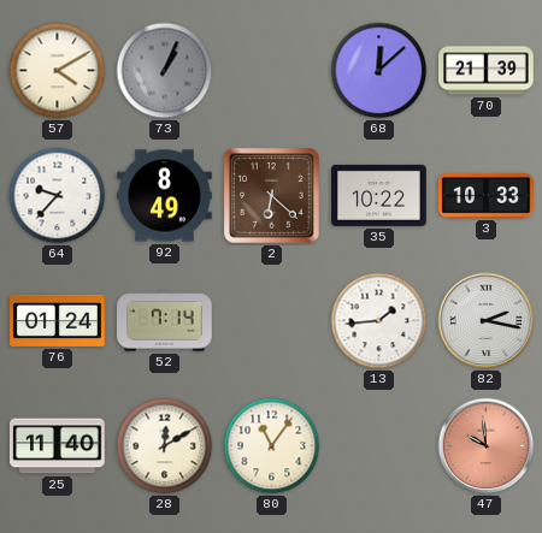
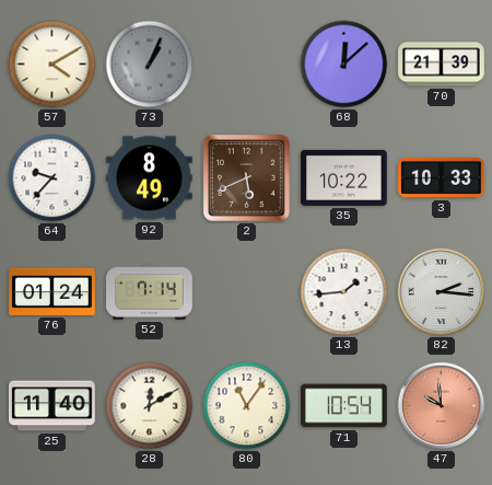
2: 6:22 -> 5:41
82: 2:17 -> 2:16
71: none -> 10:54
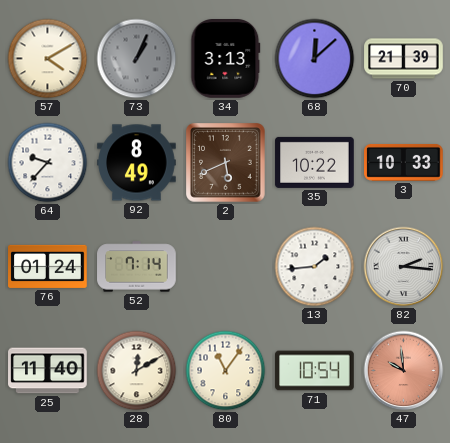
34: none -> 3:13
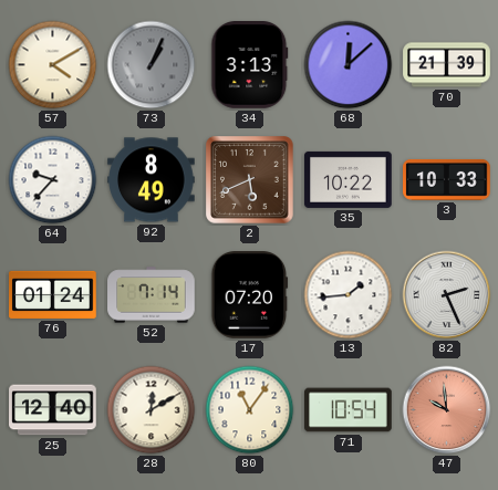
17: none -> 07:20
82: 2:16 -> 2:26
25: 11:40 -> 12:40
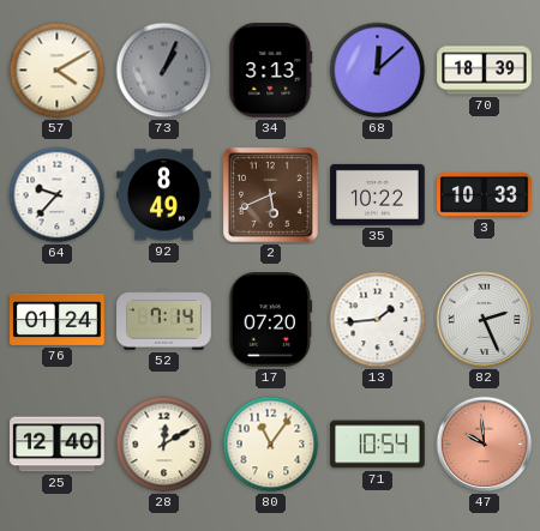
70: 21:39 -> 18:39
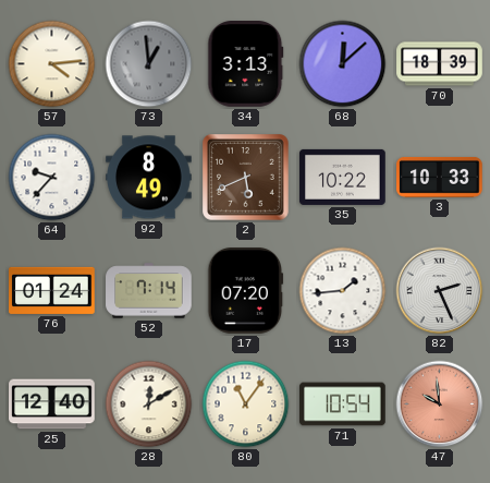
57: 4:10 -> 4:14
73: 1:04 -> 12:59
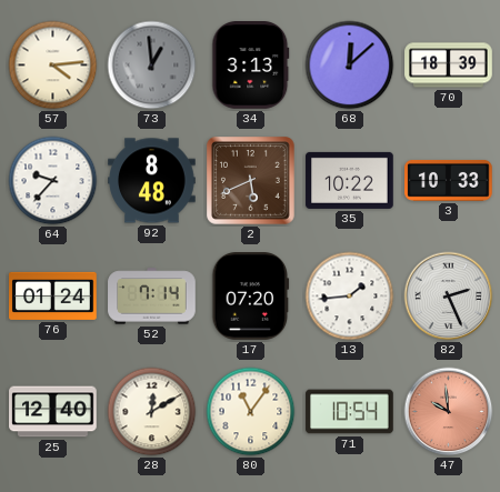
92: 8:49 -> 8:48
